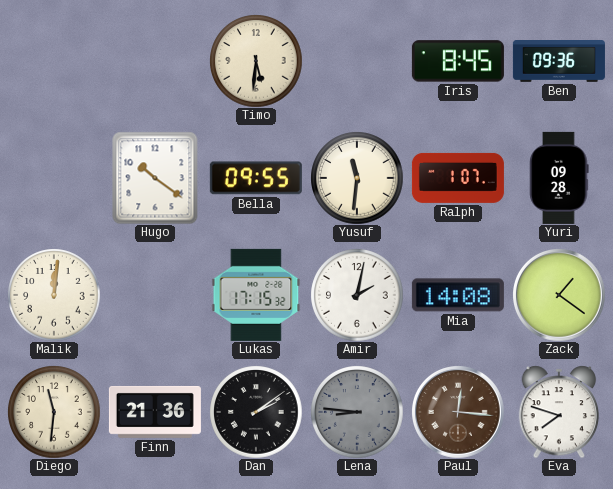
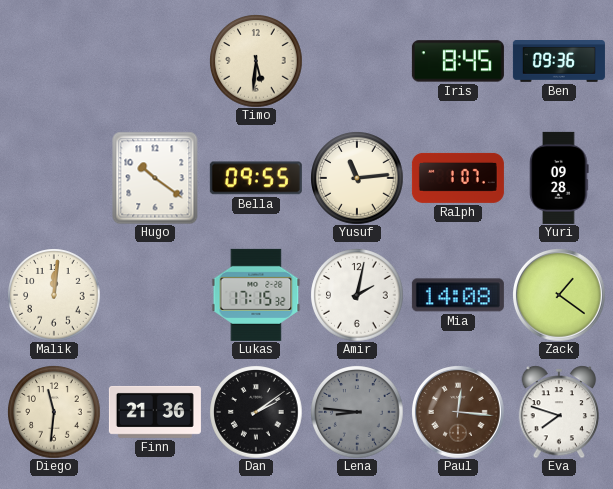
Yusuf: 11:31 -> 11:14
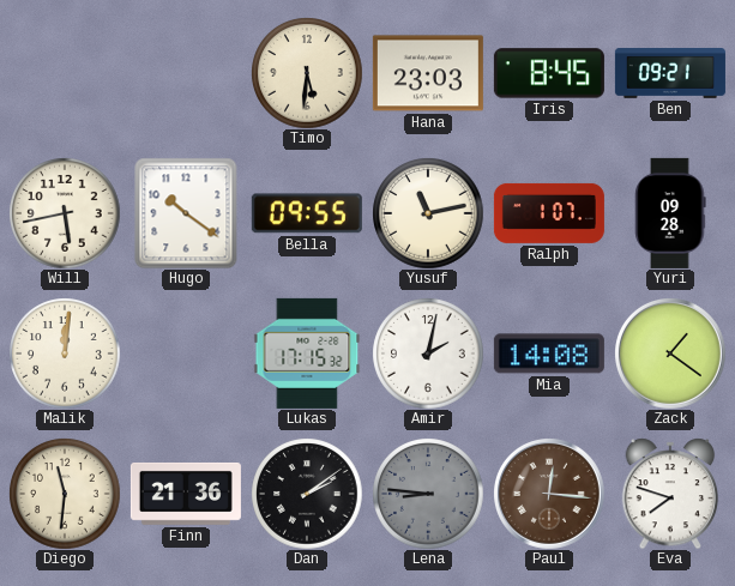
Hana: none -> 23:03
Ben: 09:36 -> 09:21
Will: none -> 5:43
Yusuf: 11:14 -> 11:13
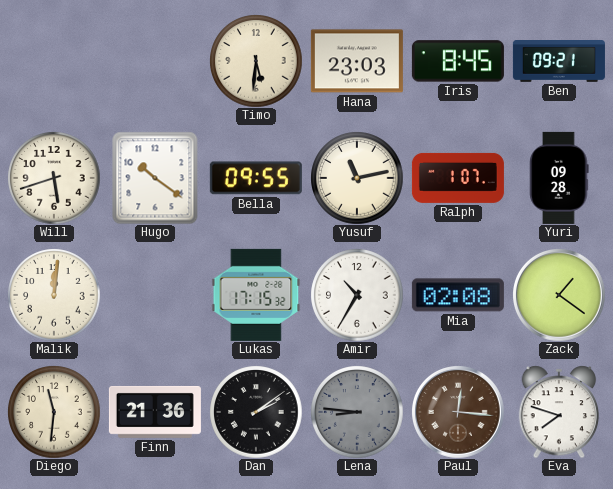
Will: 5:43 -> 5:42
Amir: 2:02 -> 10:35
Mia: 14:08 -> 02:08
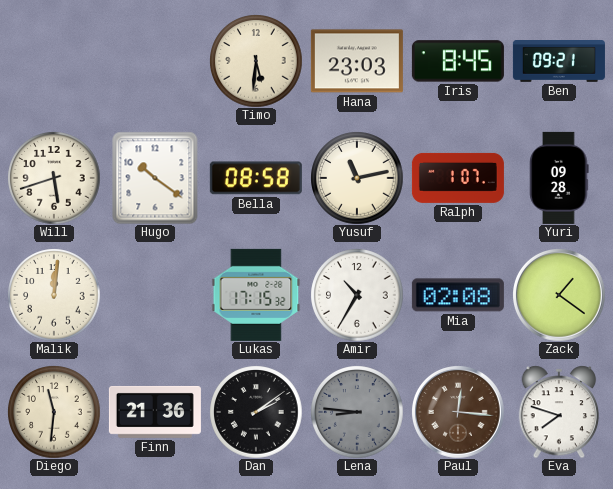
Bella: 09:55 -> 08:58
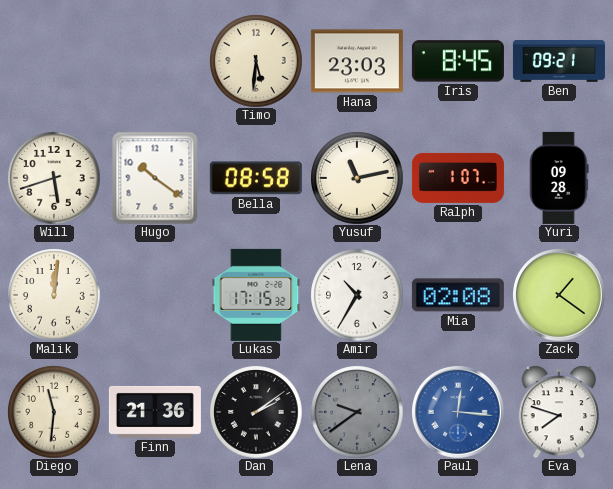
Lena: 8:46 -> 9:39
Paul dial: brown -> blue
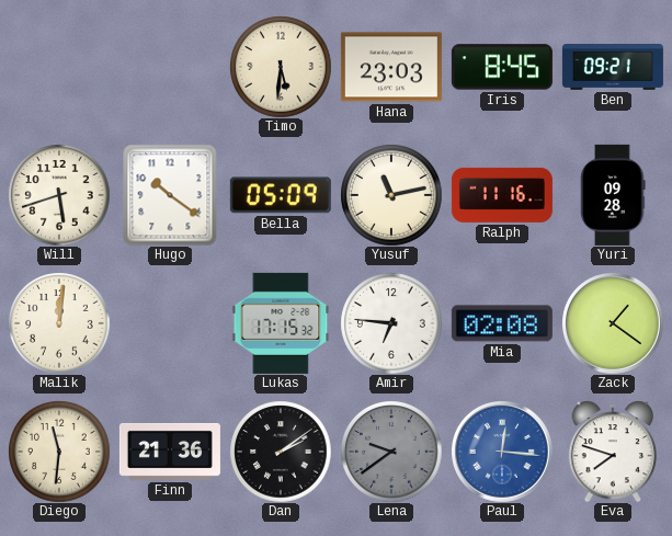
Bella: 08:58 -> 05:09
Ralph: 1:07 -> 11:16
Amir: 10:35 -> 6:46
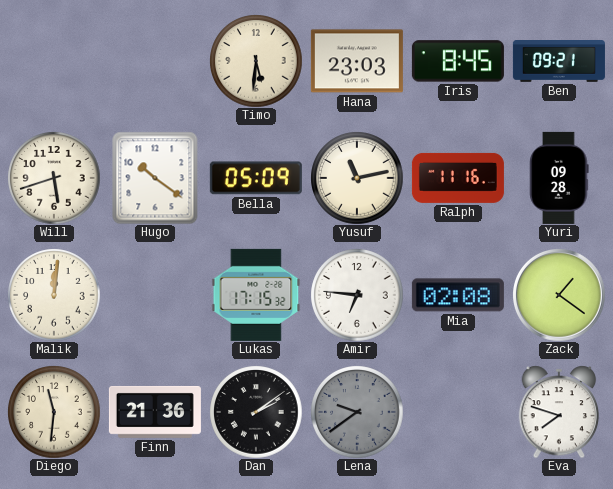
Paul: 12:16 -> none
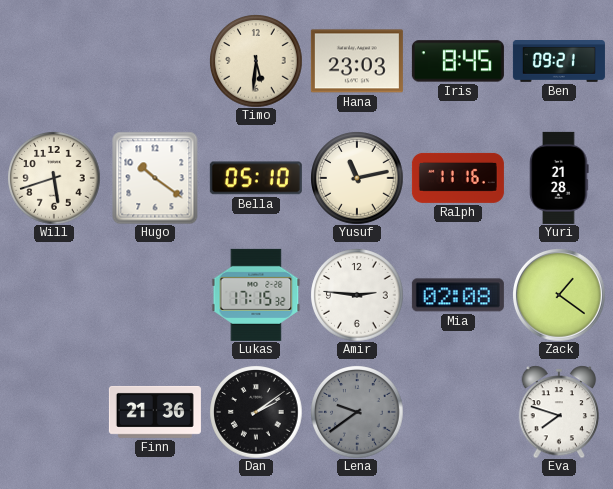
Bella: 05:09 -> 05:10
Yuri: 09:28 -> 21:28
Malik: 12:01 -> none
Amir: 6:46 -> 2:46
Diego: 11:31 -> none
